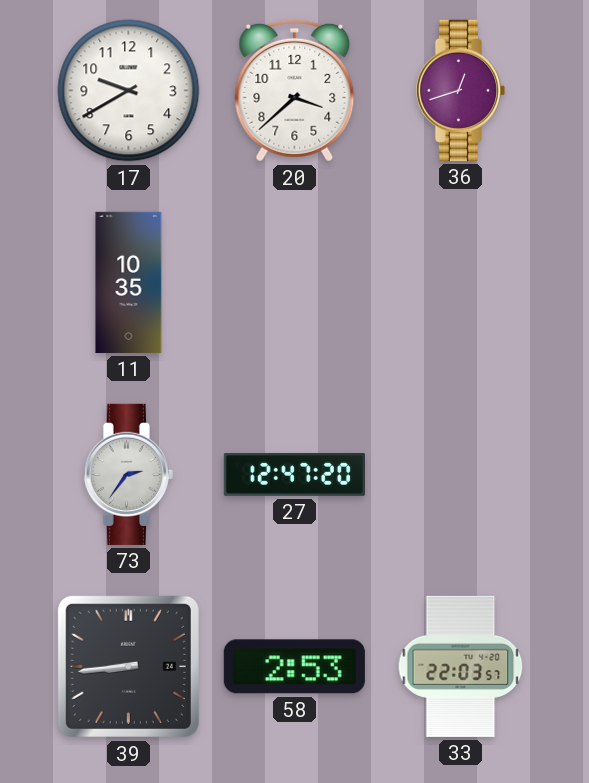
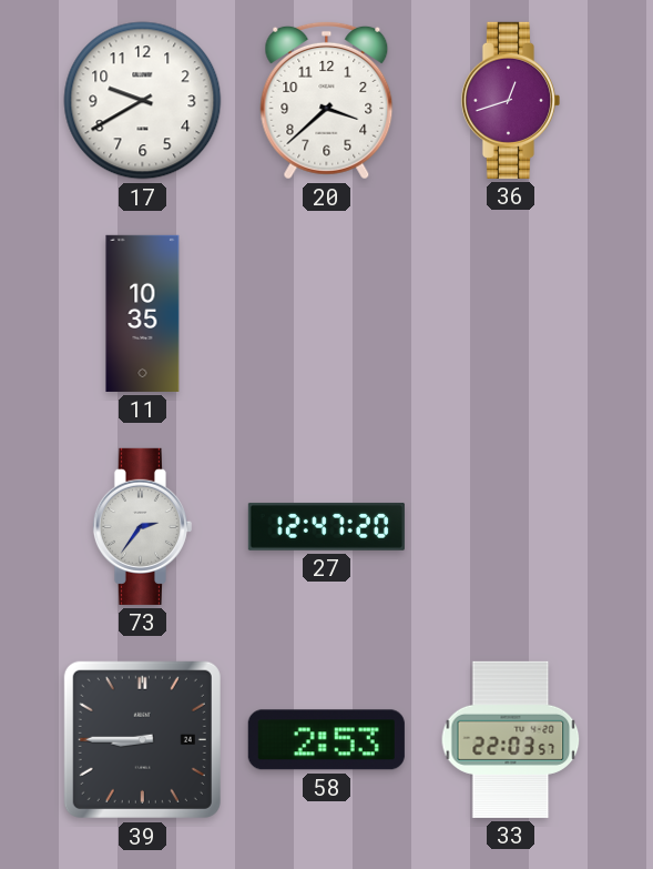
39: 8:44 -> 8:45
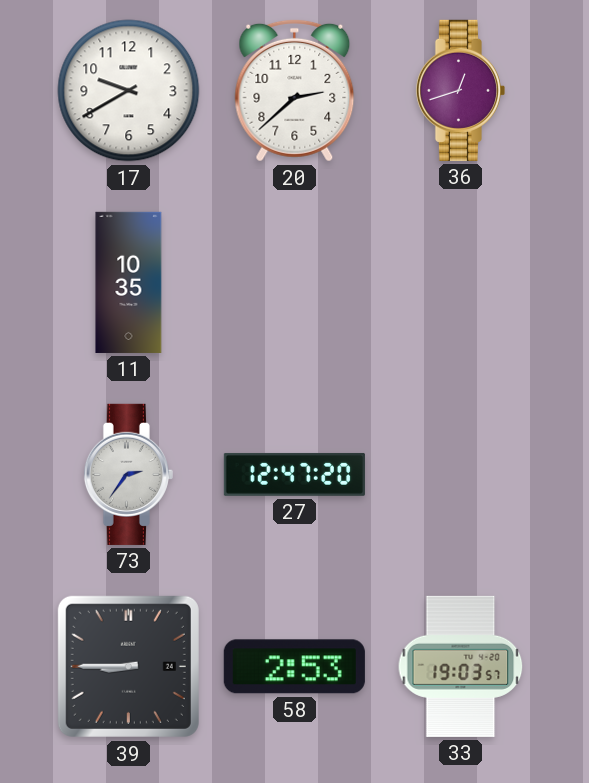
20: 3:38 -> 2:38
33: 22:03 -> 19:03
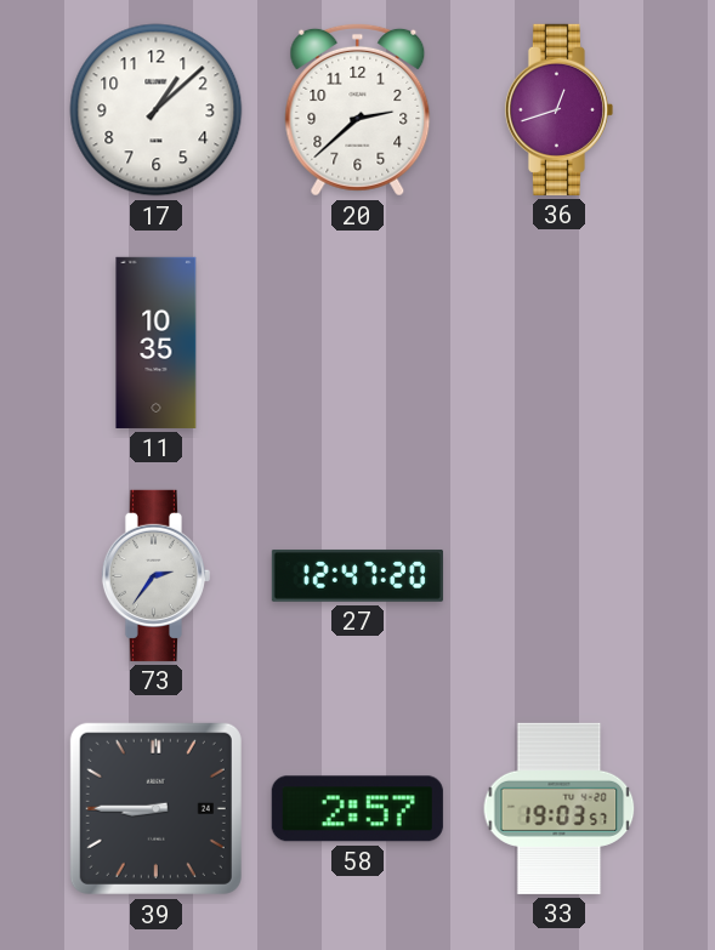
17: 9:40 -> 1:08
58: 2:53 -> 2:57
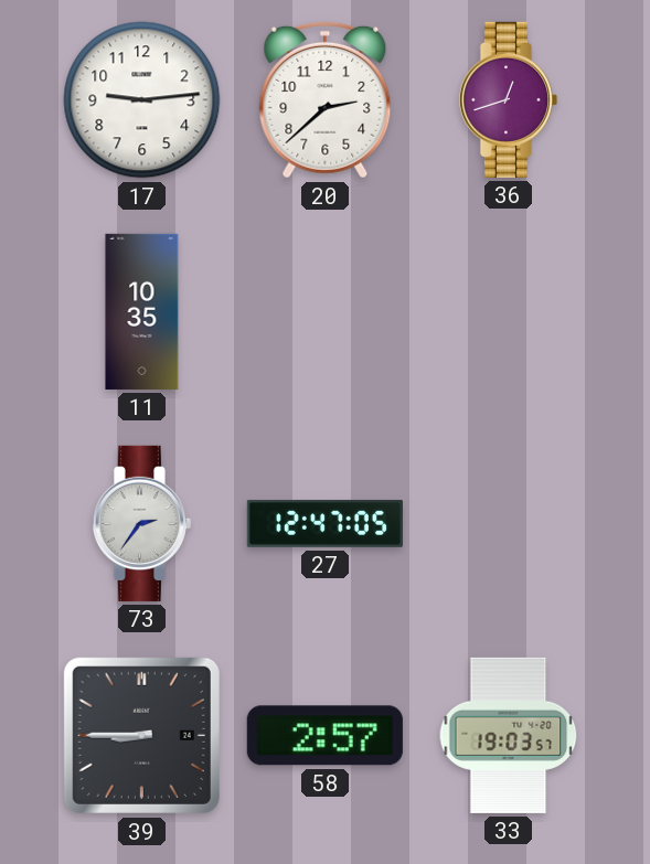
17: 1:08 -> 9:14
27: 12:47:20 -> 12:47:05
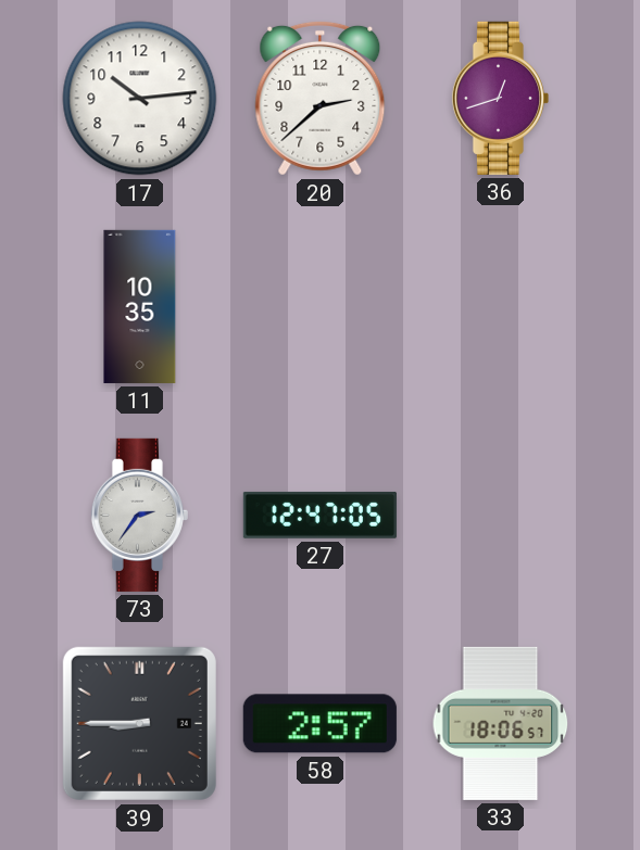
17: 9:14 -> 10:14
33: 19:03 -> 18:06
